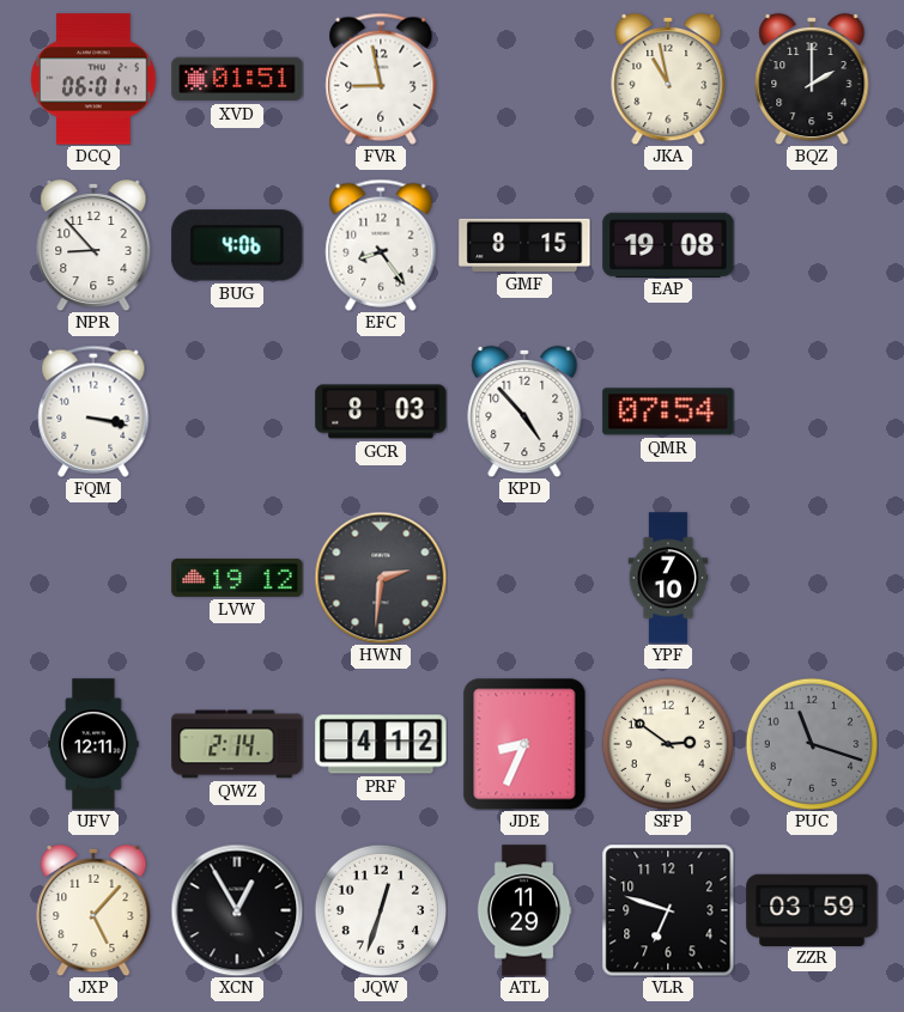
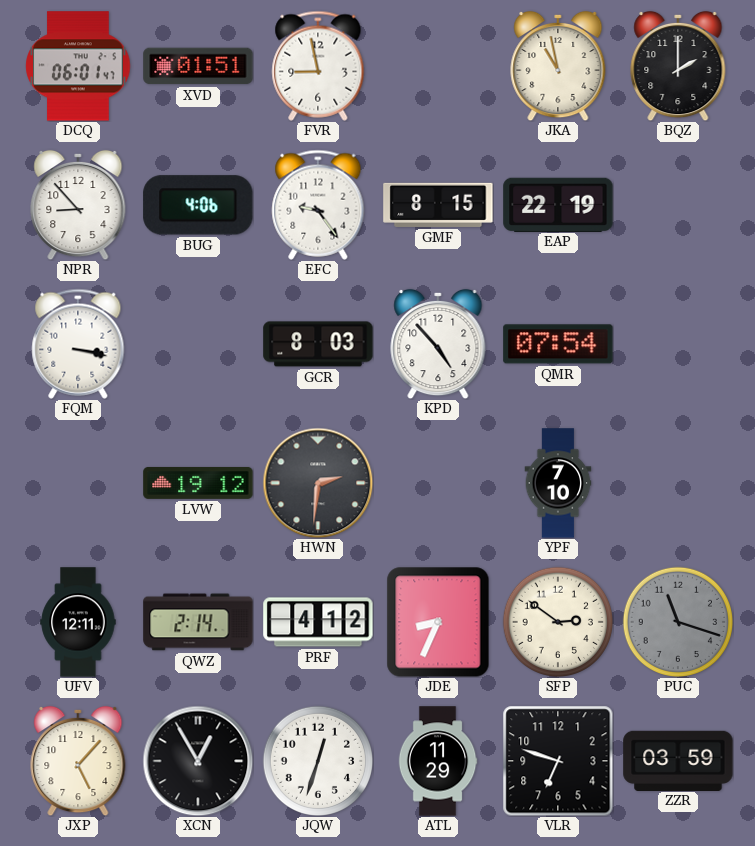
EFC: 8:24 -> 9:24
EAP: 19:08 -> 22:19
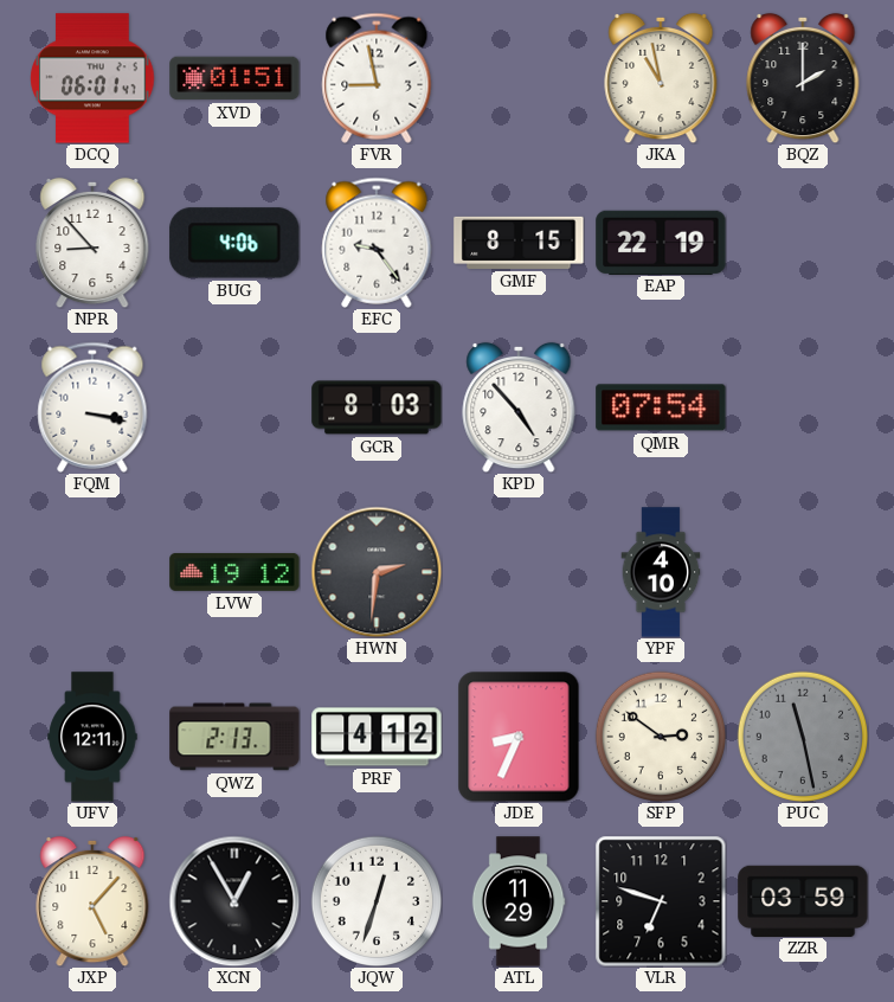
YPF: 7:10 -> 4:10
QWZ: 2:14 -> 2:13
PUC: 11:18 -> 11:28
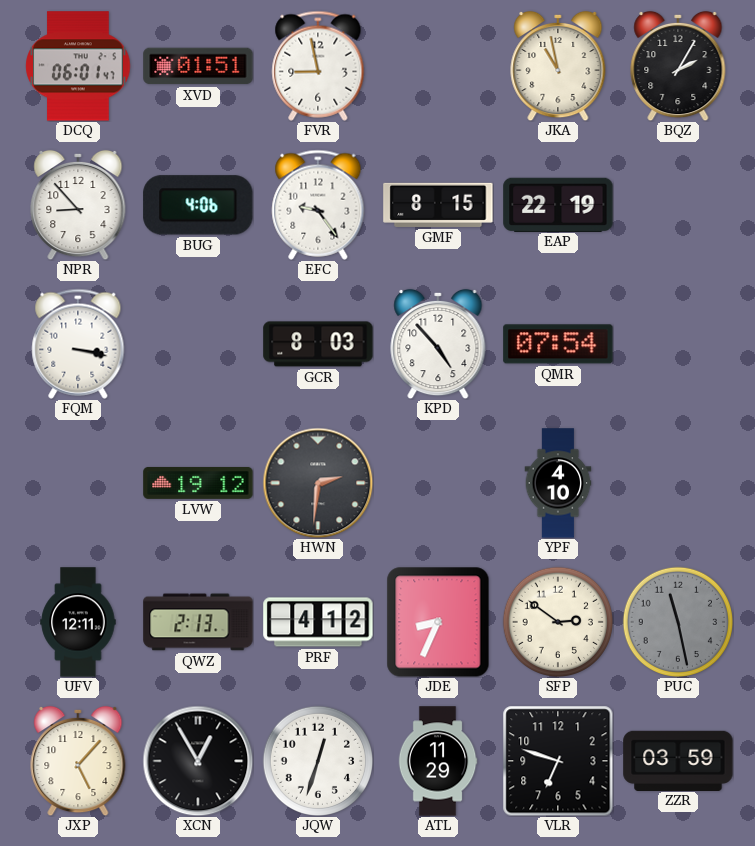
BQZ: 2:00 -> 2:05
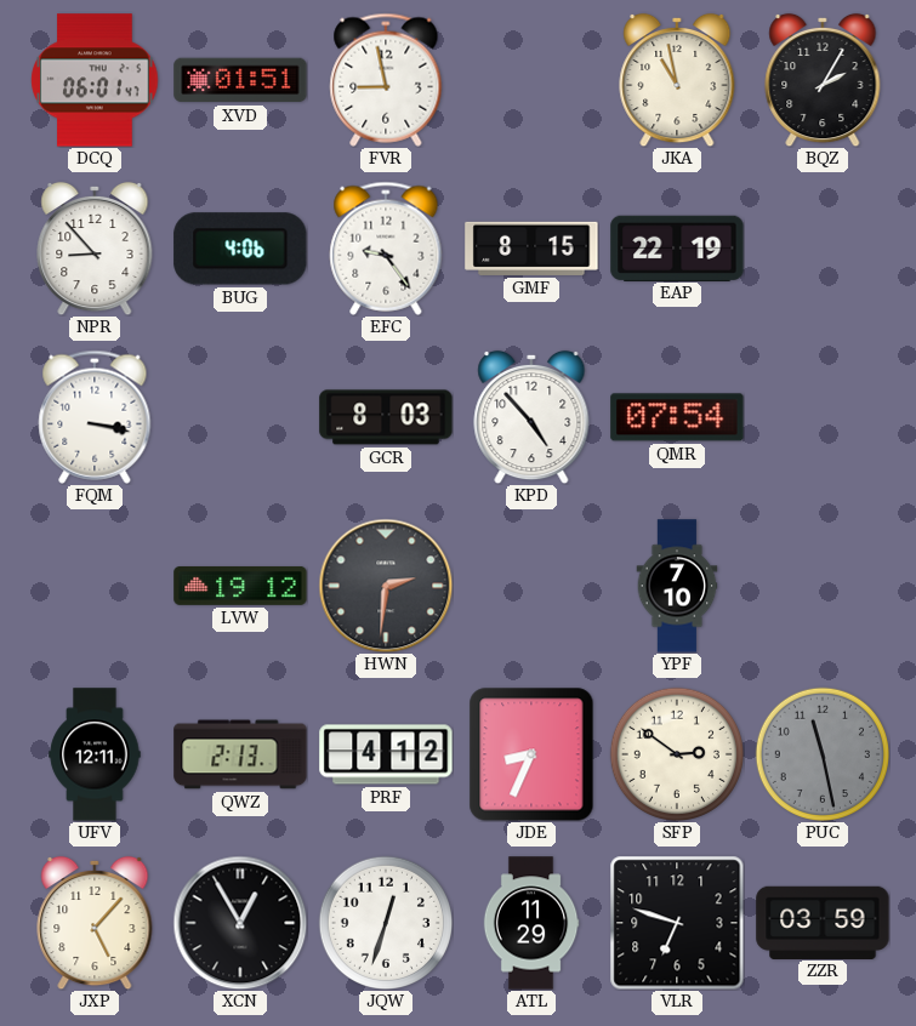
YPF: 4:10 -> 7:10
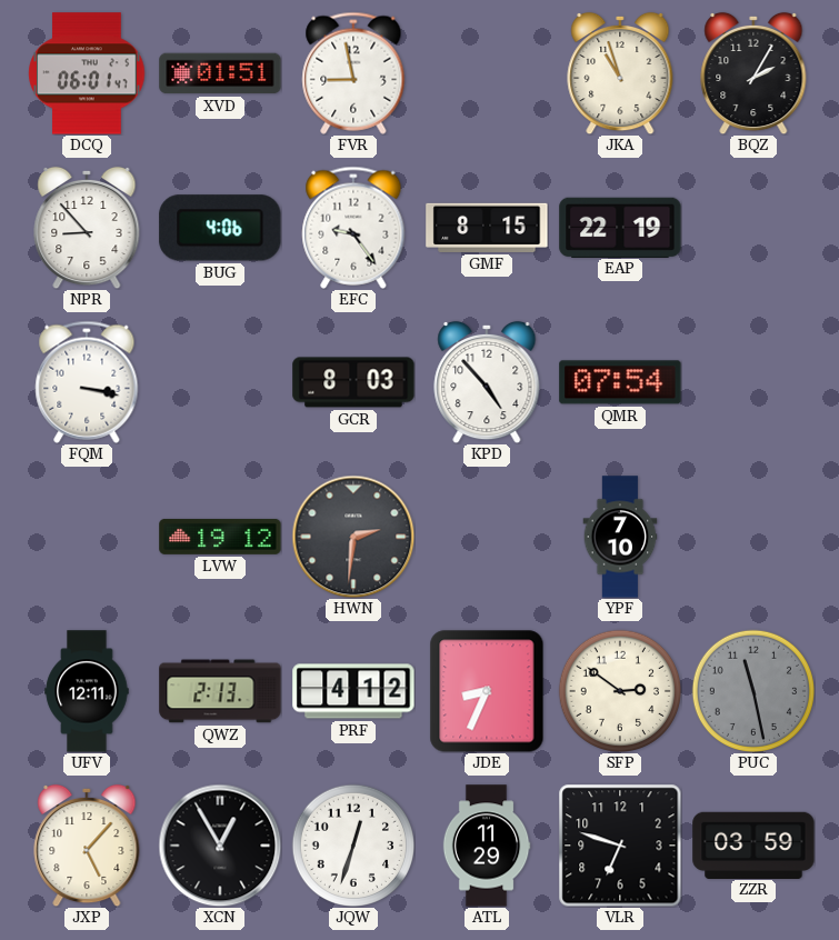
JKA: 10:58 -> 10:57
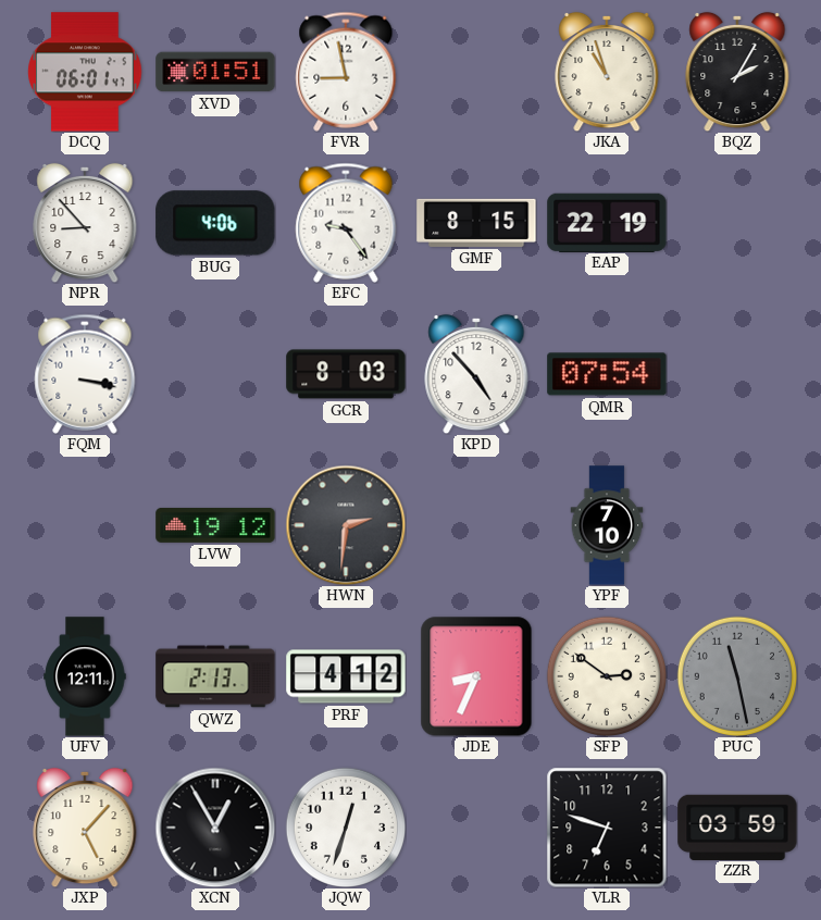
ATL: 11:29 -> none
